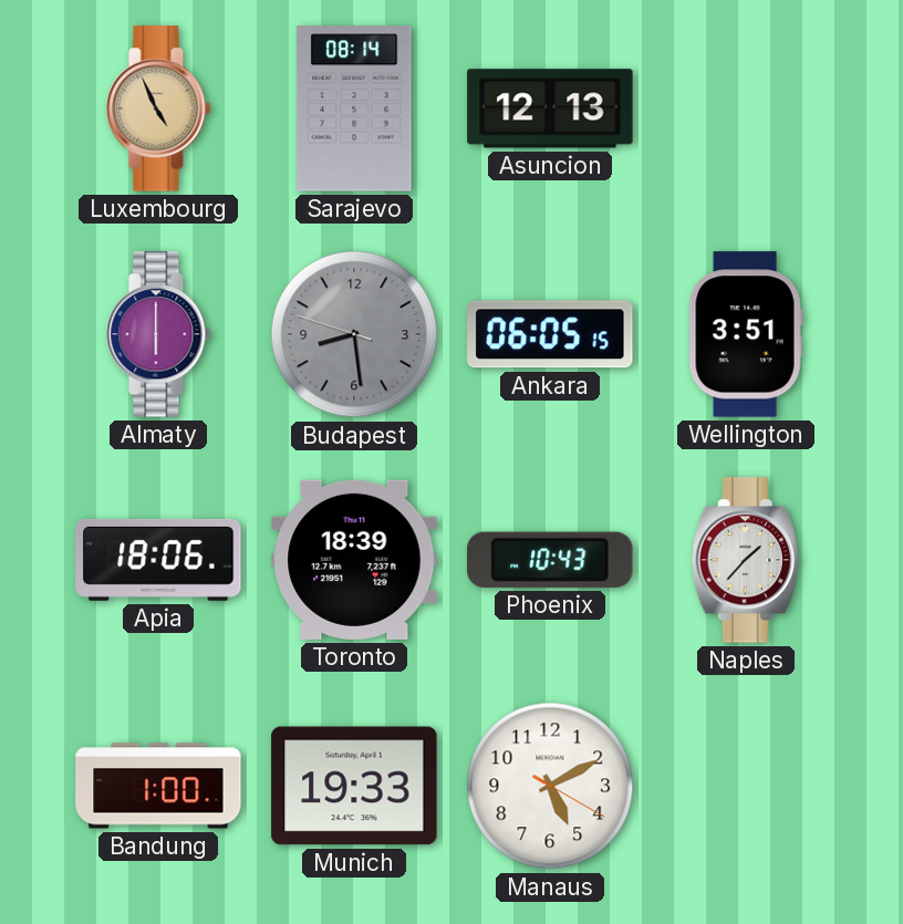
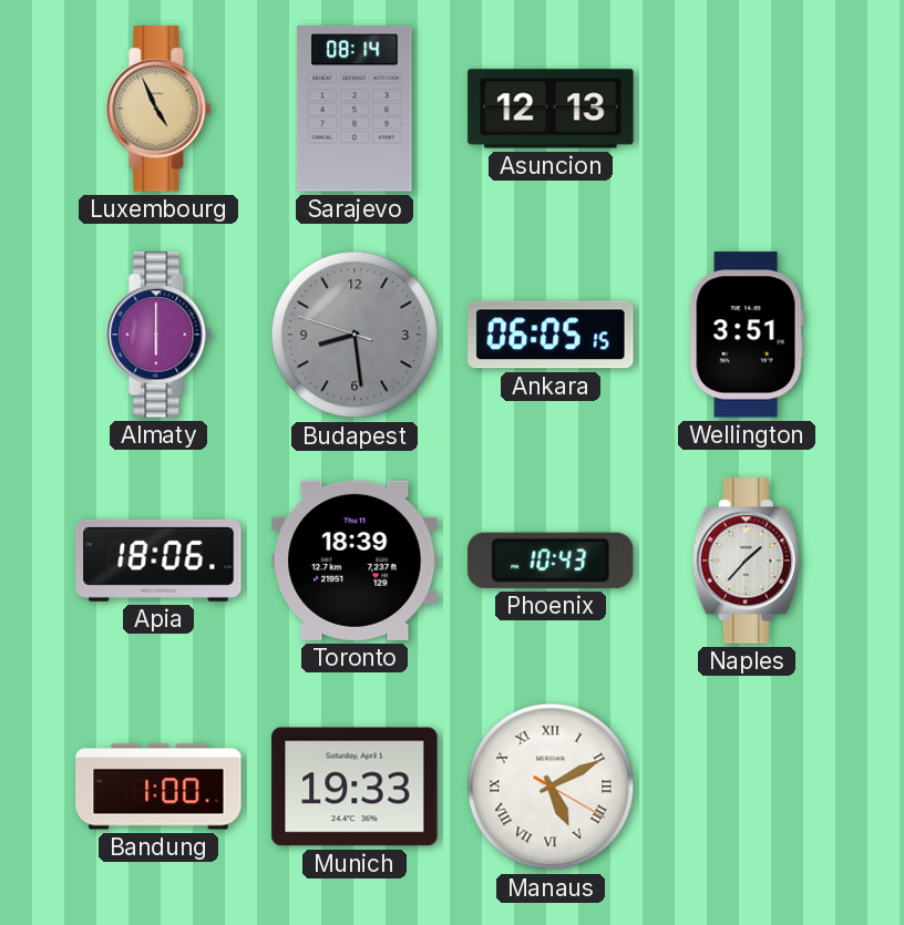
Manaus numerals: Arabic -> Roman
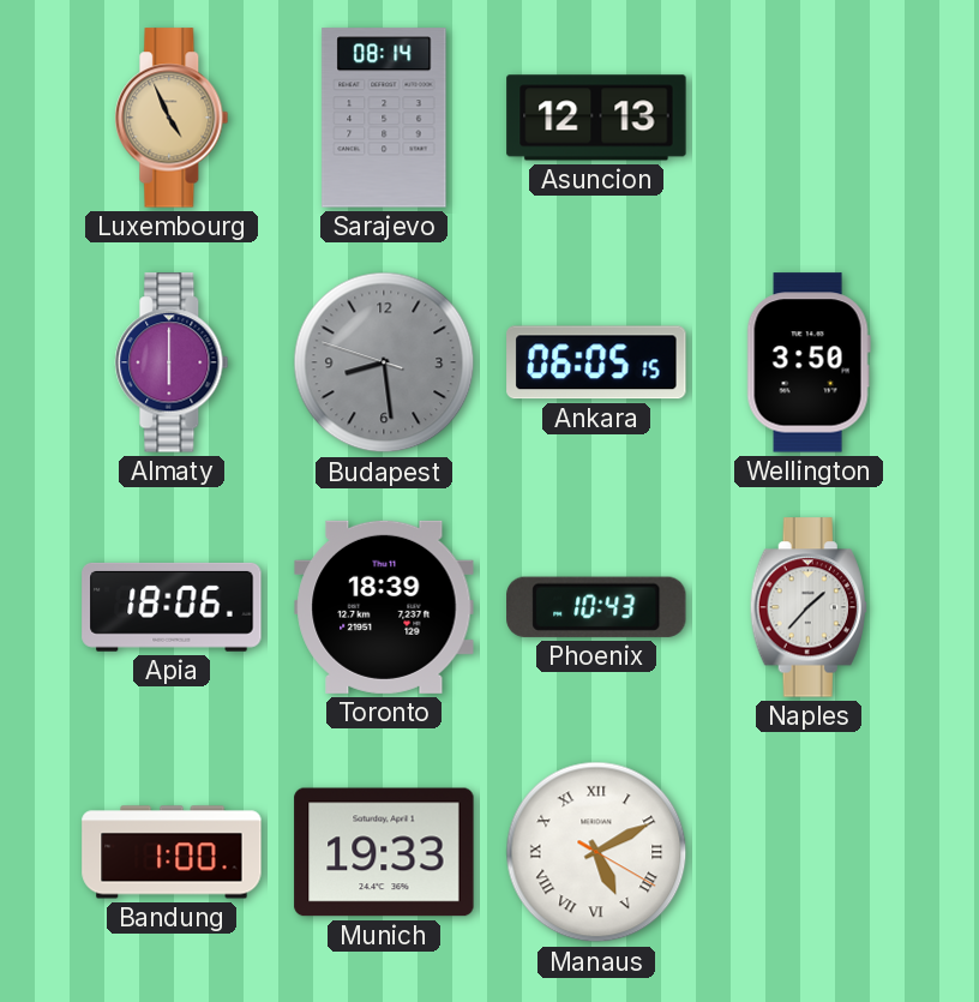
Wellington: 3:51 -> 3:50
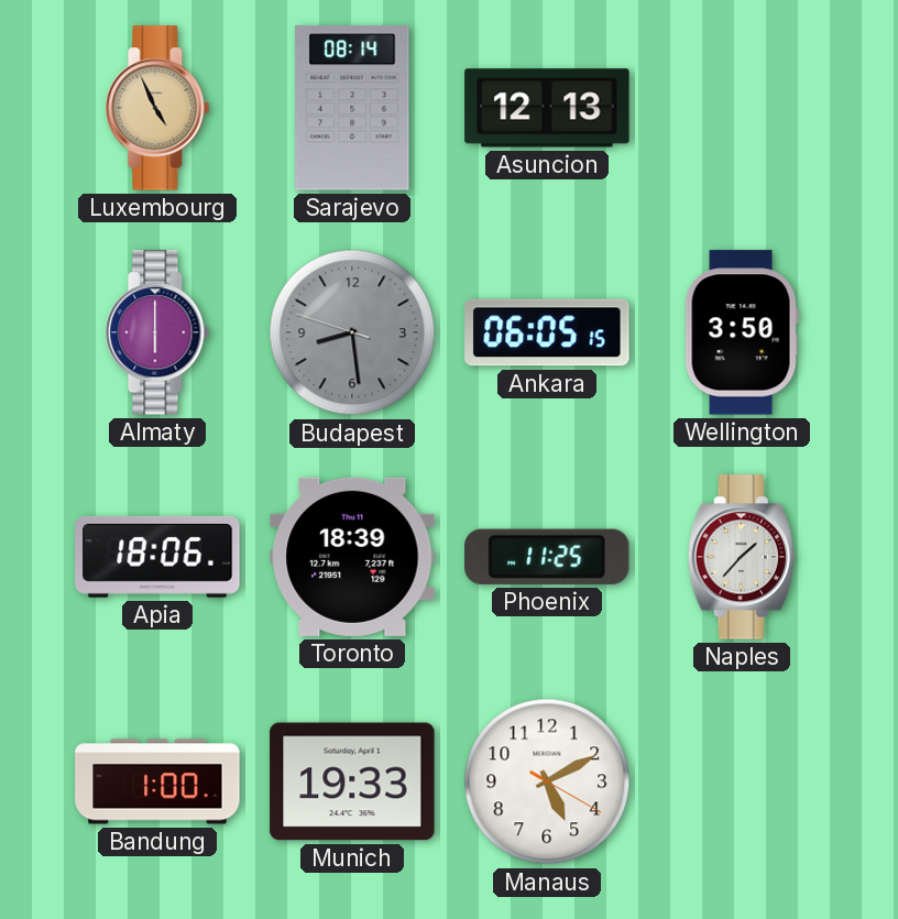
Phoenix: 10:43 -> 11:25
Manaus numerals: Roman -> Arabic
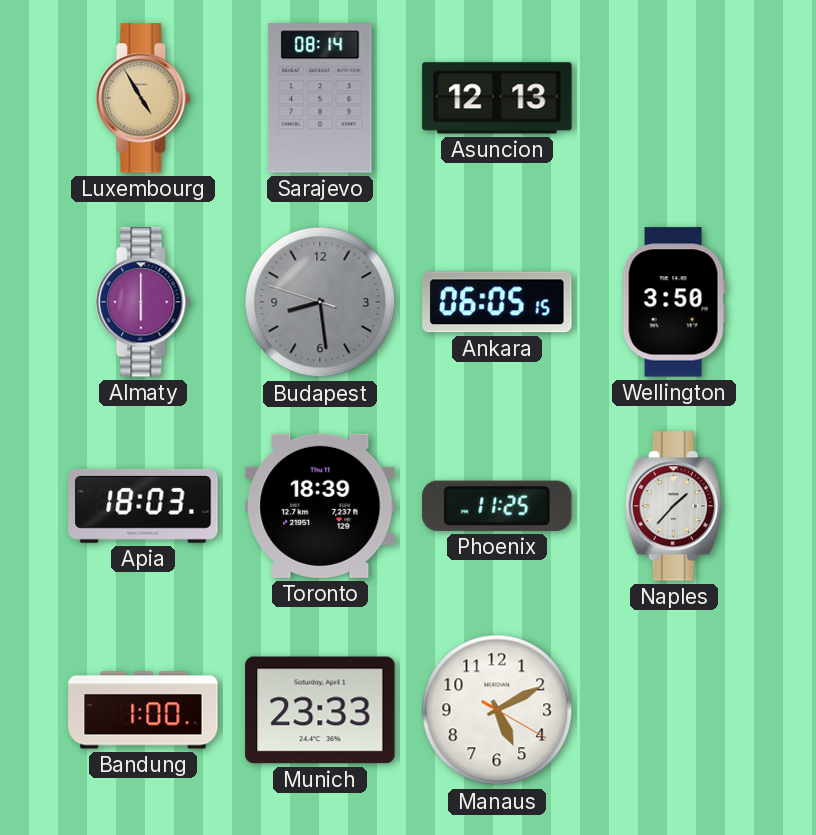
Luxembourg: 4:56 -> 4:55
Apia: 18:06 -> 18:03
Munich: 19:33 -> 23:33
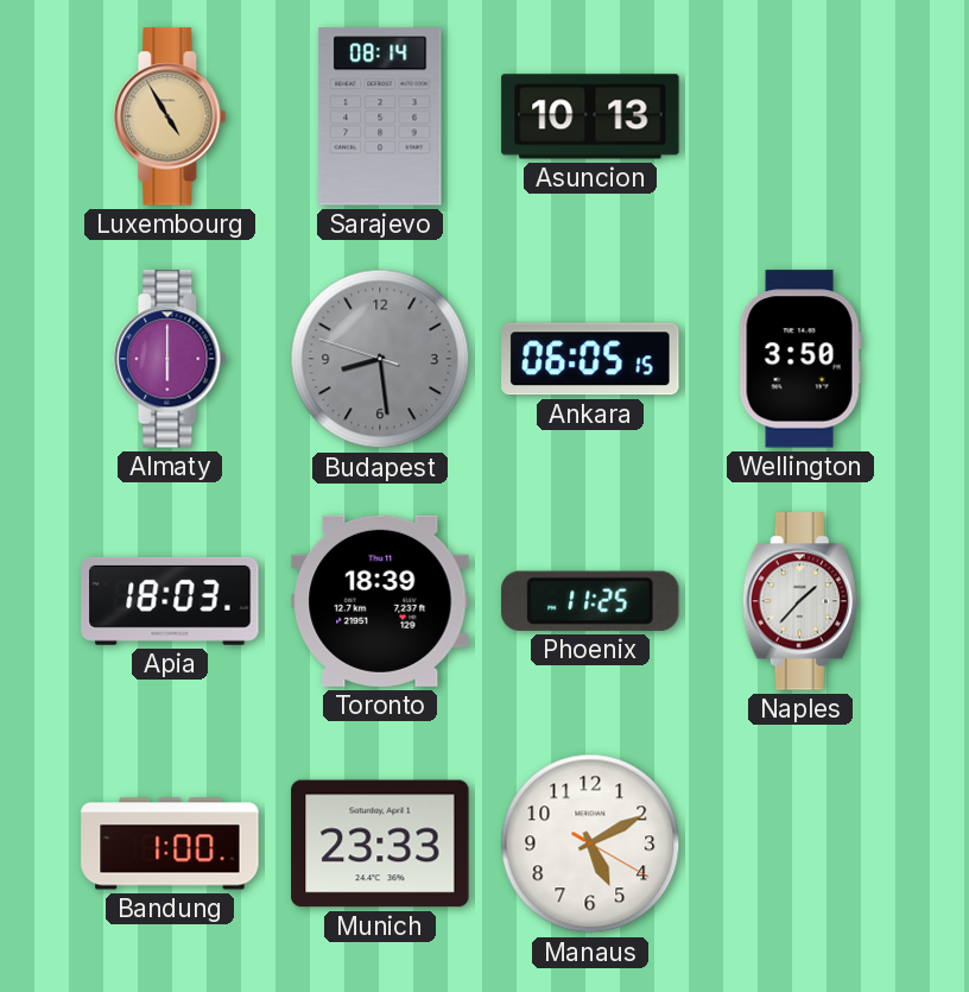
Asuncion: 12:13 -> 10:13
